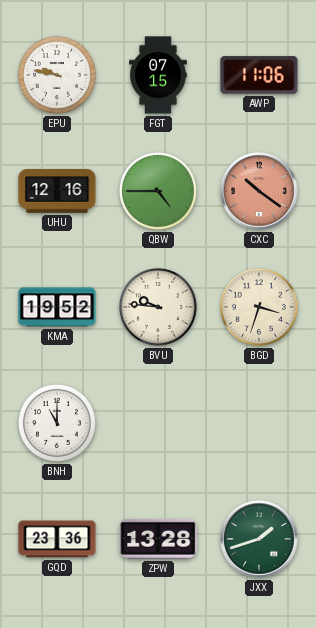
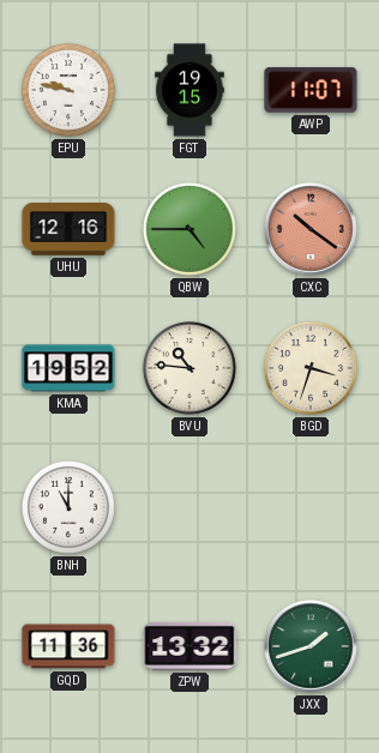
FGT: 07:15 -> 19:15
AWP: 11:06 -> 11:07
BVU: 9:46 -> 10:46
GQD: 23:36 -> 11:36
ZPW: 13:28 -> 13:32
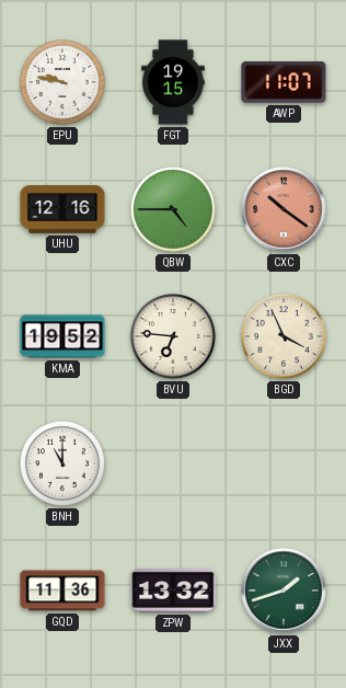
BVU: 10:46 -> 6:46
BGD: 3:33 -> 3:56
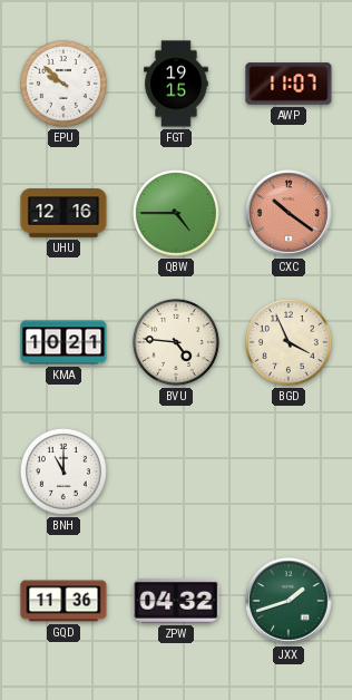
EPU: 9:47 -> 9:52
KMA: 19:52 -> 10:21
BVU: 6:46 -> 4:46
ZPW: 13:32 -> 04:32
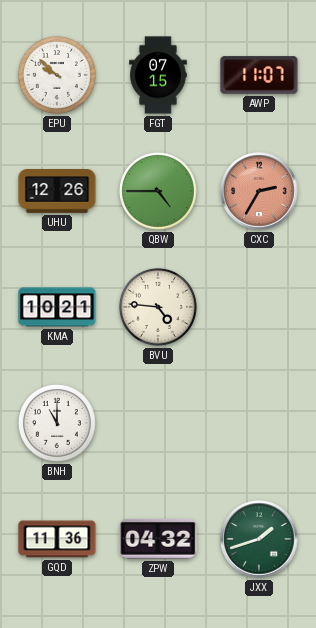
FGT: 19:15 -> 07:15
UHU: 12:16 -> 12:26
CXC: 10:21 -> 2:35
BGD: 3:56 -> none
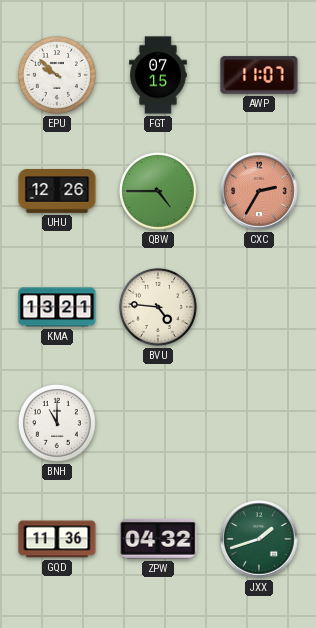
KMA: 10:21 -> 13:21
